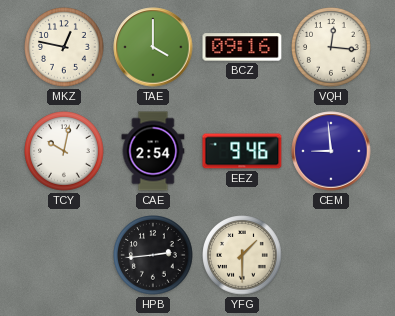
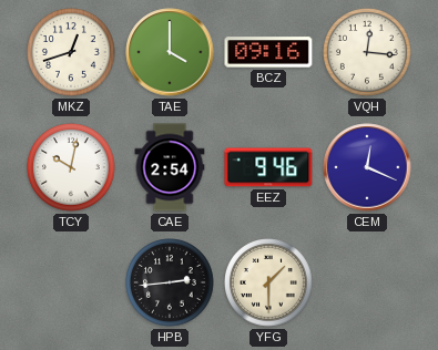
MKZ: 12:47 -> 12:42
CEM: 8:59 -> 12:19
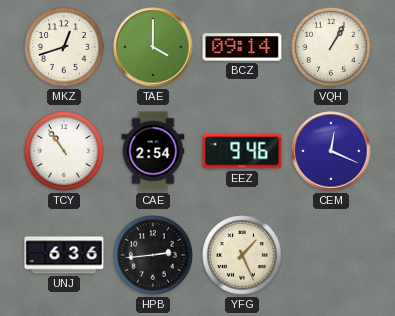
BCZ: 09:16 -> 09:14
VQH: 12:16 -> 1:05
TCY: 10:02 -> 10:54
UNJ: none -> 6:36
YFG: 1:30 -> 1:26
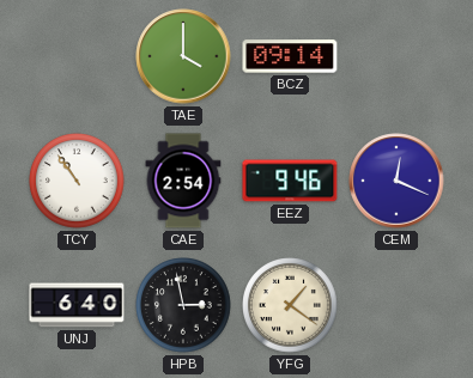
MKZ: 12:42 -> none
VQH: 1:05 -> none
UNJ: 6:36 -> 6:40
HPB: 2:44 -> 2:58
YFG: 1:26 -> 1:21
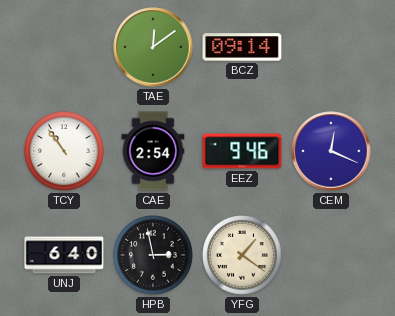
TAE: 4:00 -> 12:09
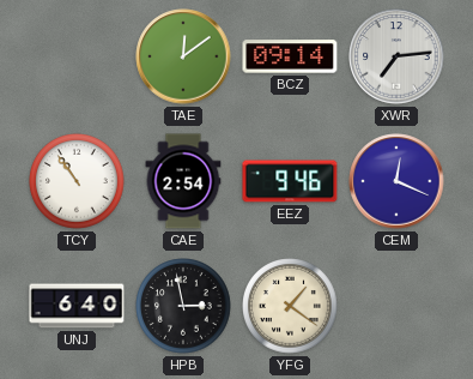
XWR: none -> 7:14
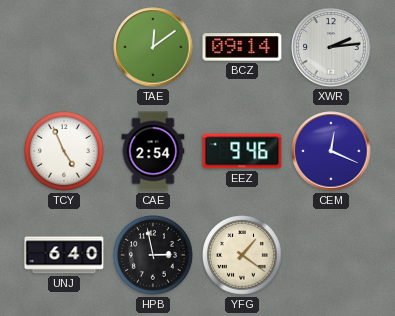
XWR: 7:14 -> 2:14
TCY: 10:54 -> 4:56
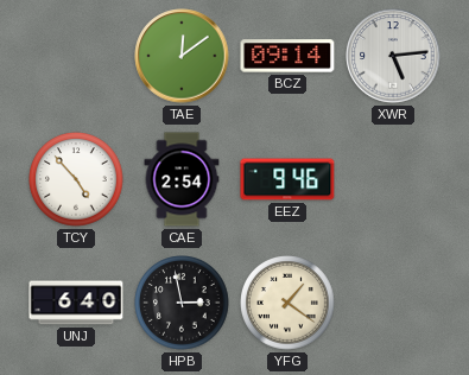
XWR: 2:14 -> 5:14
TCY: 4:56 -> 4:53
CEM: 12:19 -> none
